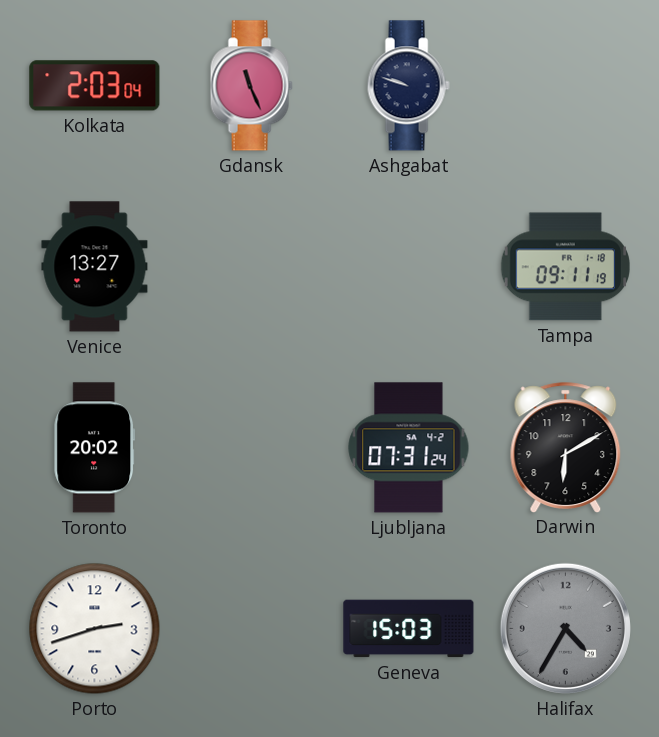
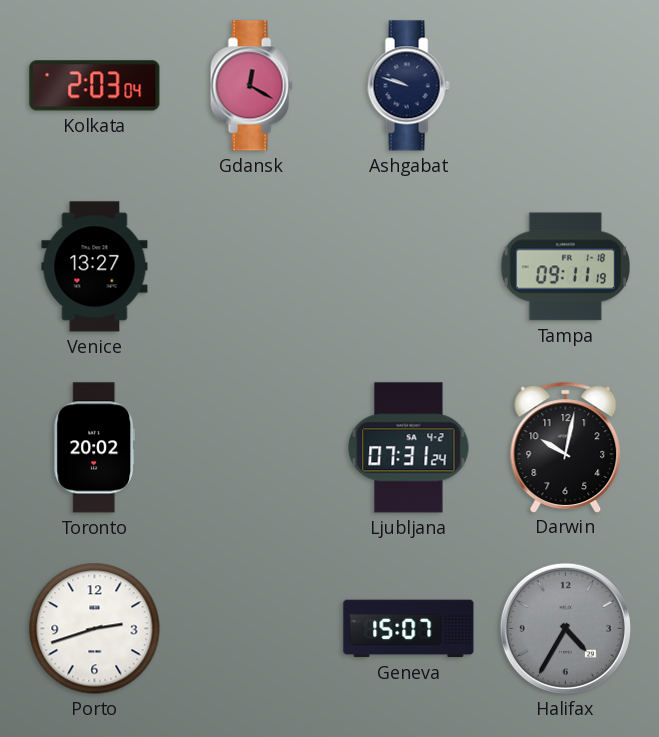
Gdansk: 11:26 -> 12:20
Darwin: 6:10 -> 10:02
Geneva: 15:03 -> 15:07
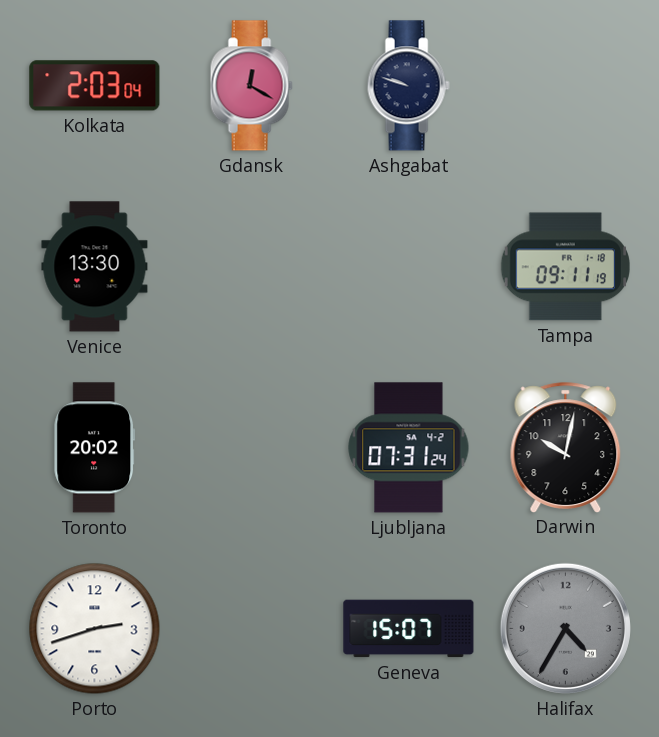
Venice: 13:27 -> 13:30
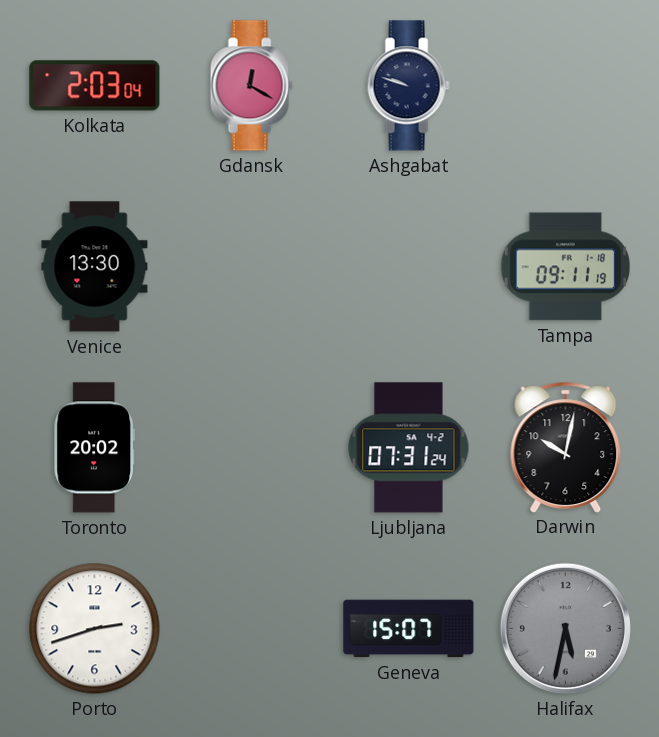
Halifax: 4:35 -> 5:32
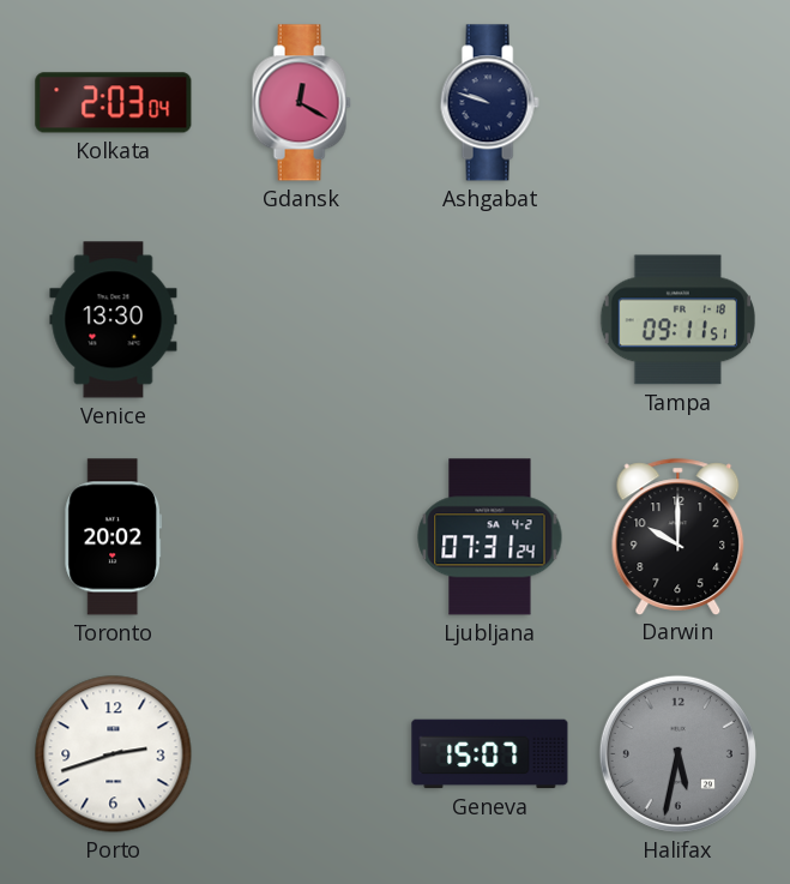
Tampa: 09:11:19 -> 09:11:51
Darwin: 10:02 -> 10:00
